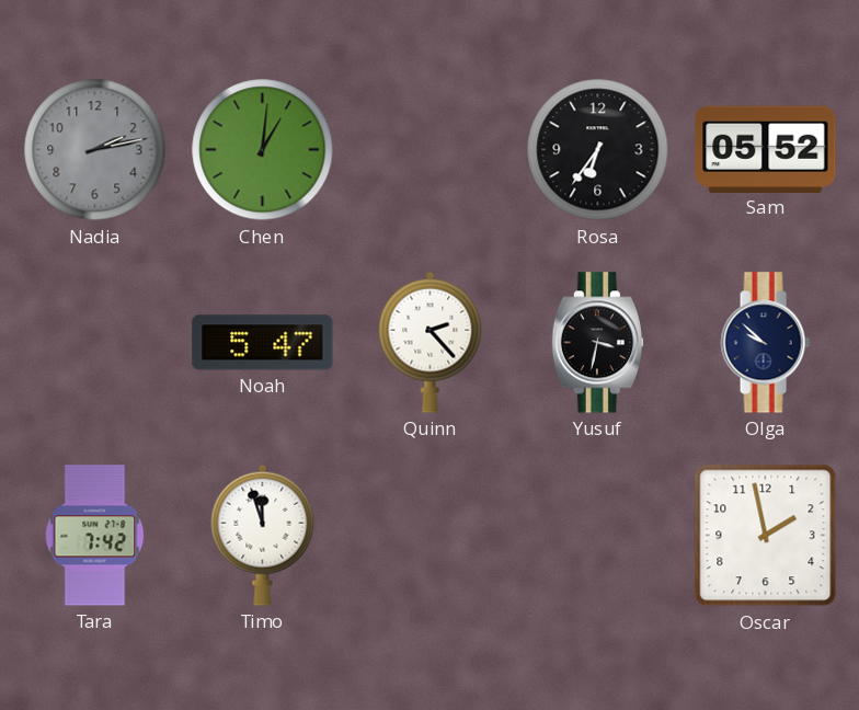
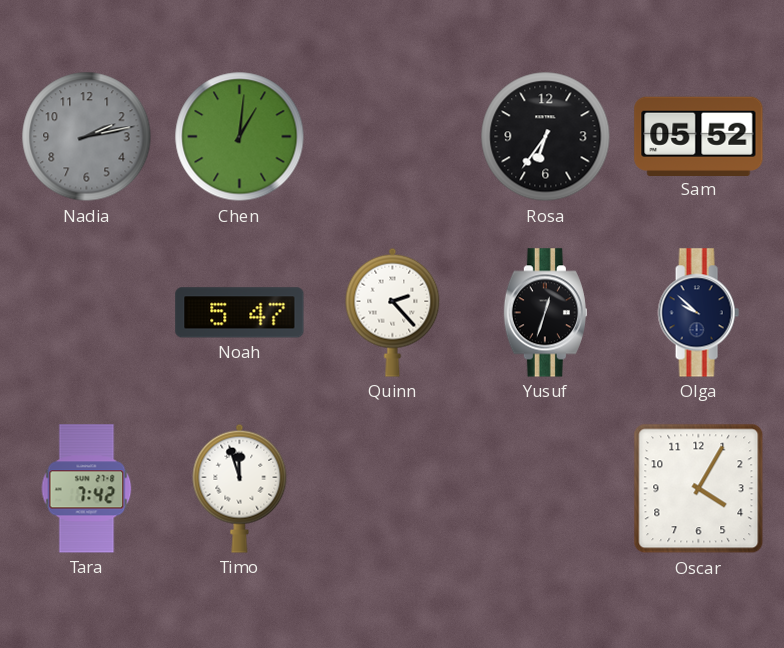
Yusuf: 3:32 -> 12:33
Oscar: 1:58 -> 4:05
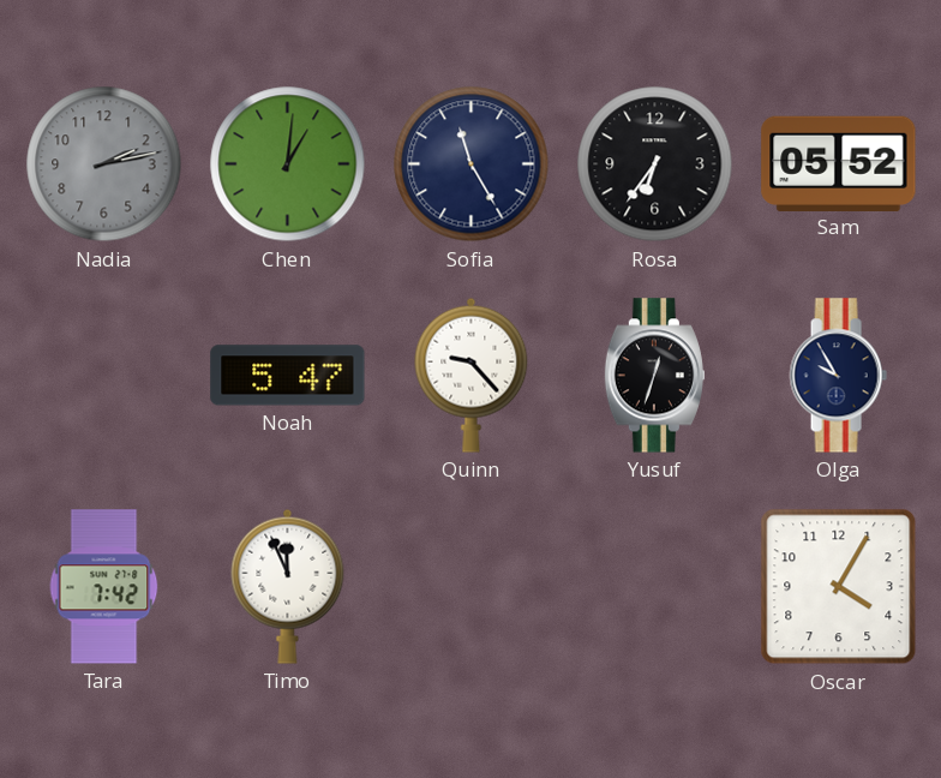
Sofia: none -> 11:25
Quinn: 2:23 -> 9:23
Olga: 9:52 -> 9:55
Timo: 11:57 -> 11:56
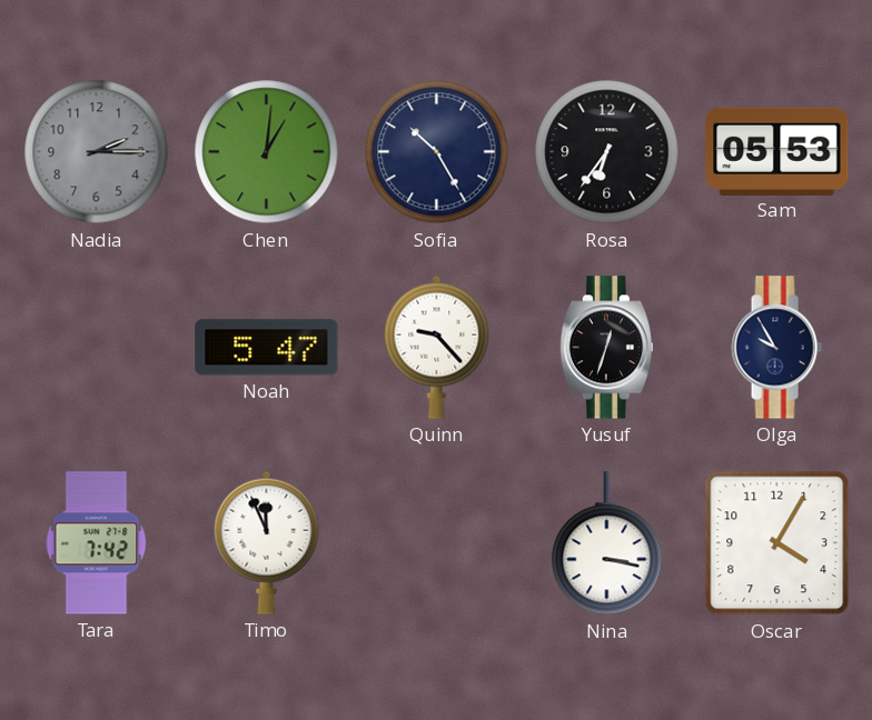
Nadia: 2:13 -> 2:15
Sofia: 11:25 -> 10:25
Sam: 05:52 -> 05:53
Nina: none -> 3:17
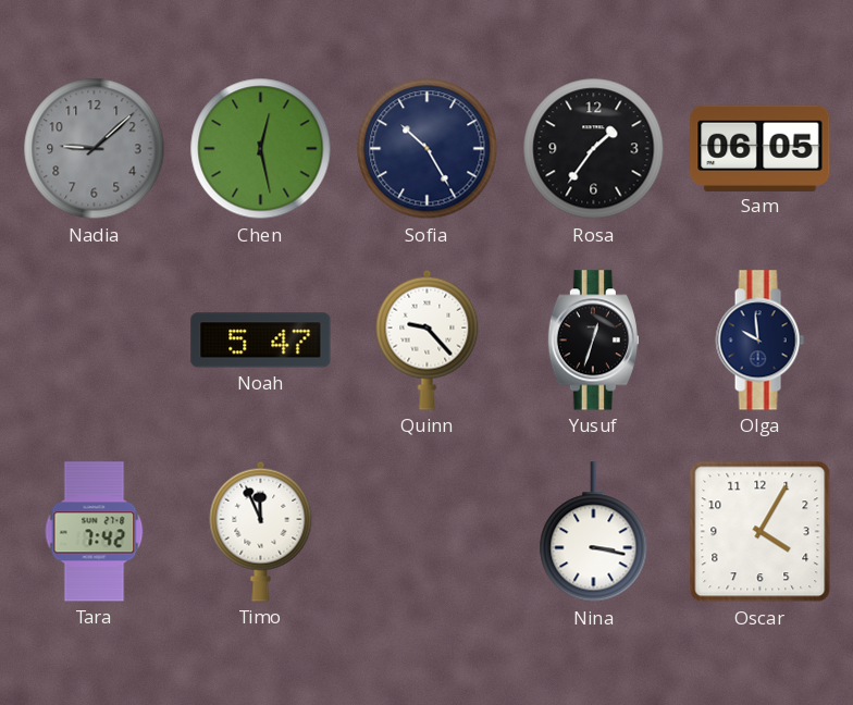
Nadia: 2:15 -> 9:08
Chen: 1:01 -> 12:28
Rosa: 6:36 -> 1:36
Sam: 05:53 -> 06:05
Olga: 9:55 -> 9:59
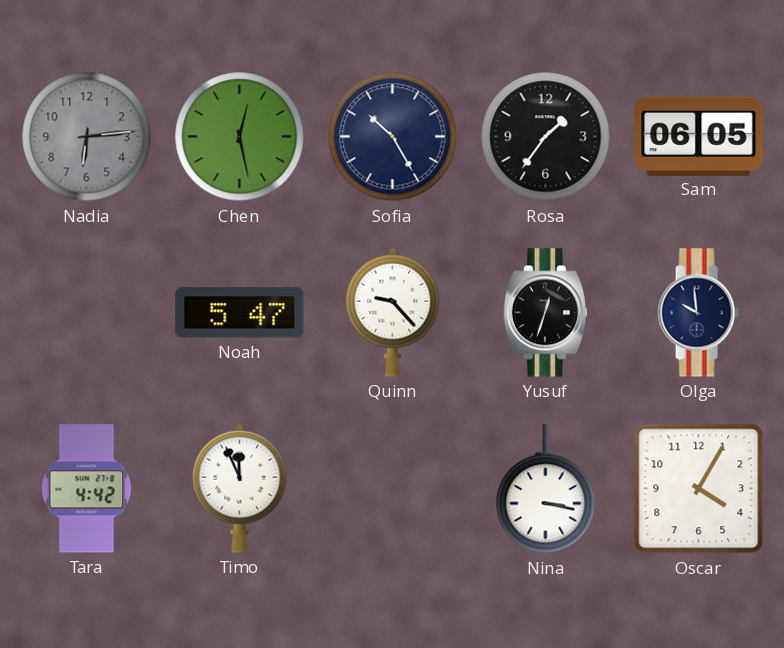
Nadia: 9:08 -> 6:14
Tara: 7:42 -> 4:42
